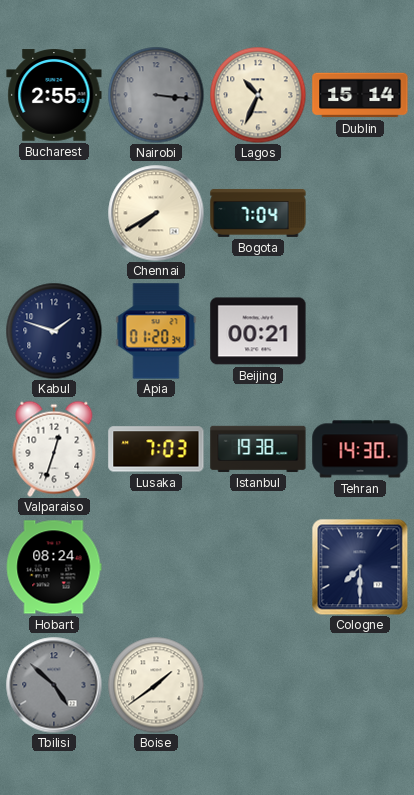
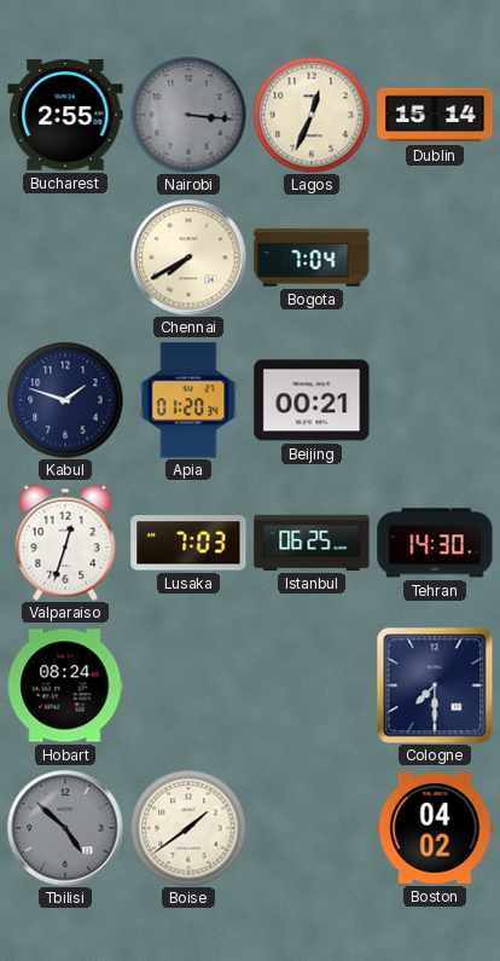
Lagos: 10:34 -> 12:34
Istanbul: 19:38 -> 06:25
Boston: none -> 04:02
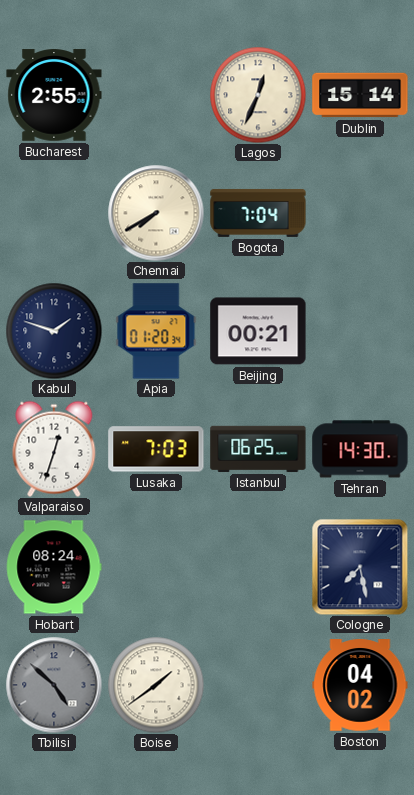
Nairobi: 3:16 -> none
Cologne: 7:30 -> 7:28
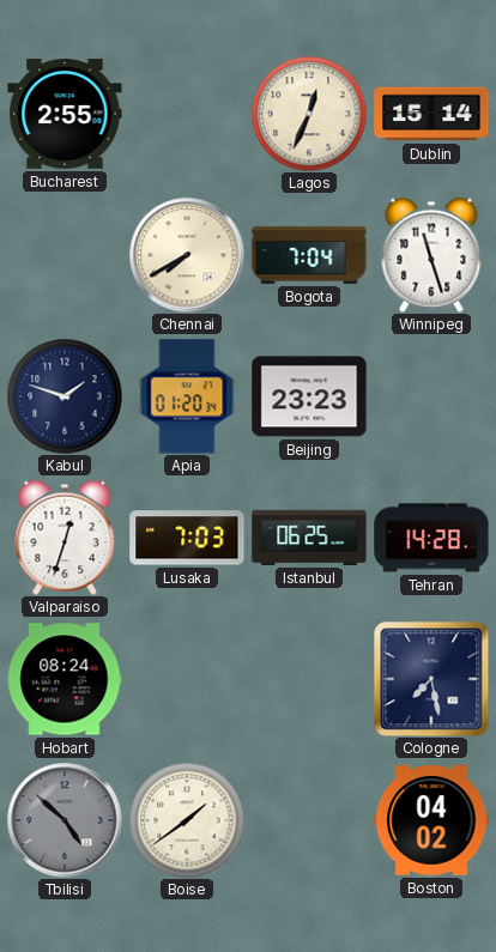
Winnipeg: none -> 11:27
Beijing: 00:21 -> 23:23
Tehran: 14:30 -> 14:28
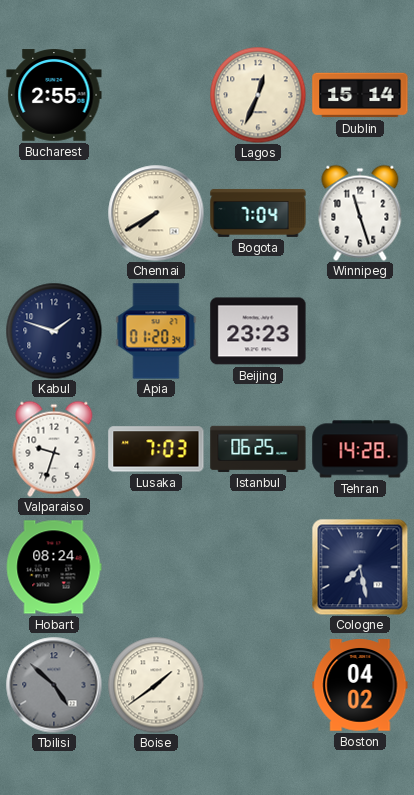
Valparaiso: 12:33 -> 9:33
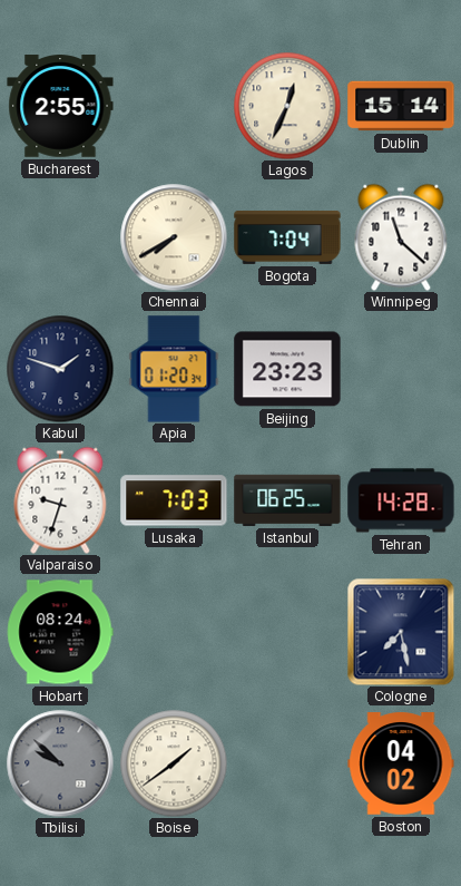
Winnipeg: 11:27 -> 11:22
Tbilisi: 4:52 -> 9:52
